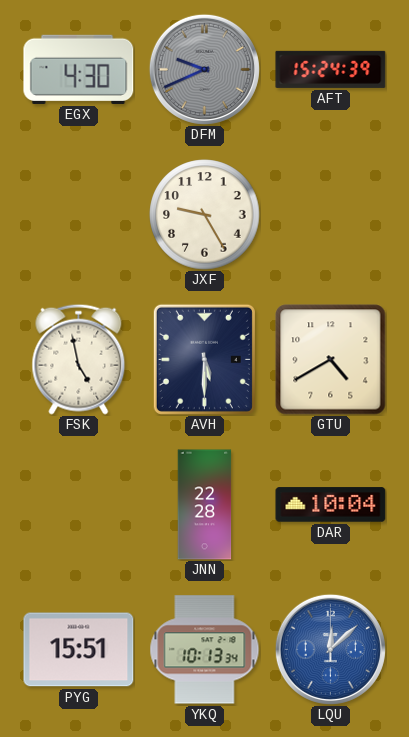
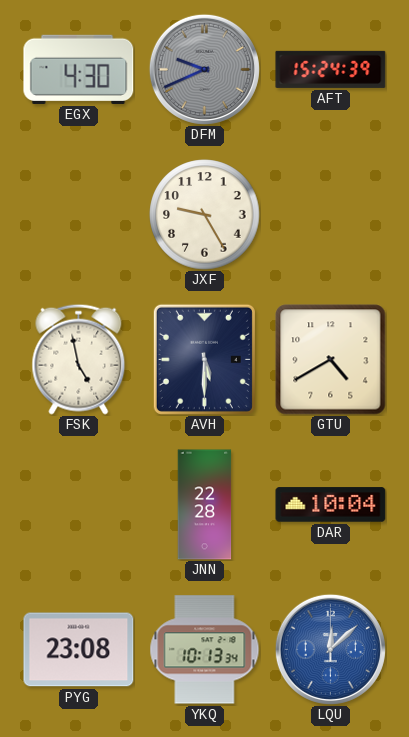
PYG: 15:51 -> 23:08
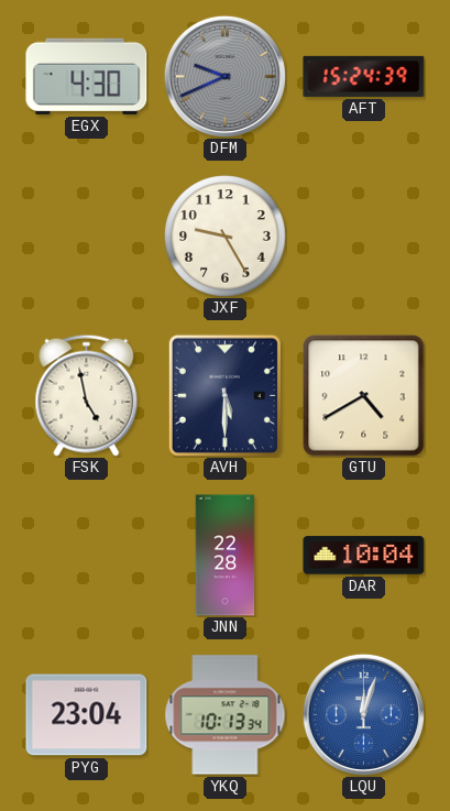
PYG: 23:08 -> 23:04
LQU: 12:08 -> 12:03
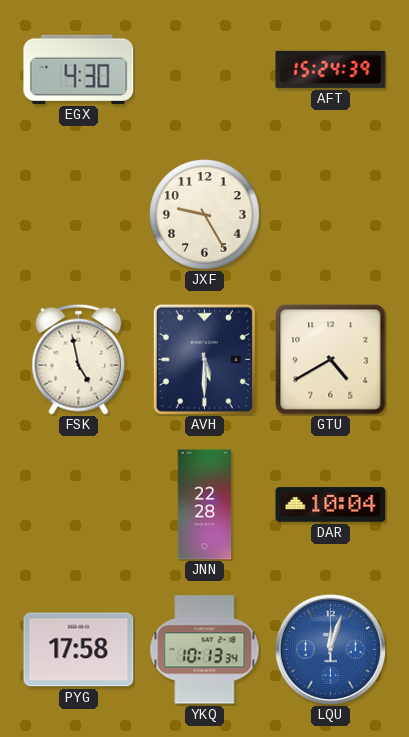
DFM: 9:41 -> none
PYG: 23:04 -> 17:58
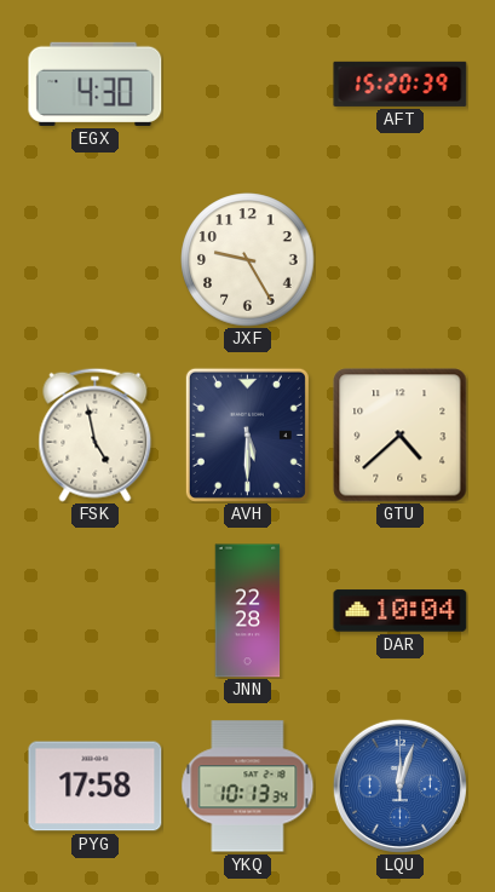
AFT: 15:24 -> 15:20
GTU: 4:40 -> 4:38
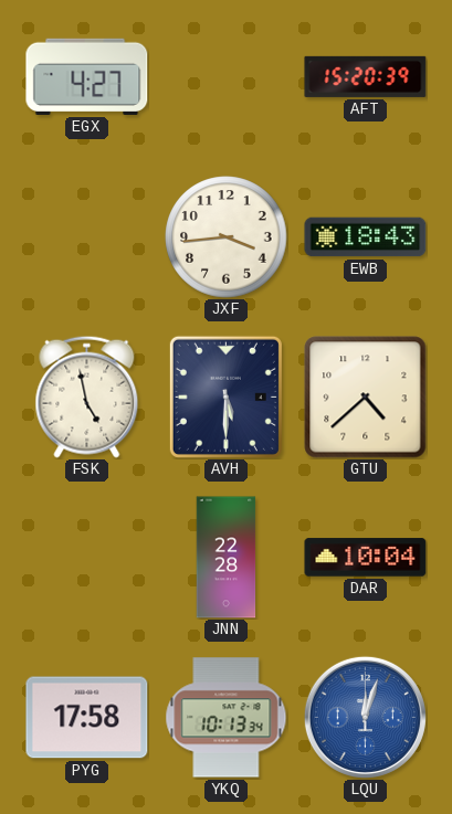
EGX: 4:30 -> 4:27
JXF: 9:25 -> 3:44
EWB: none -> 18:43
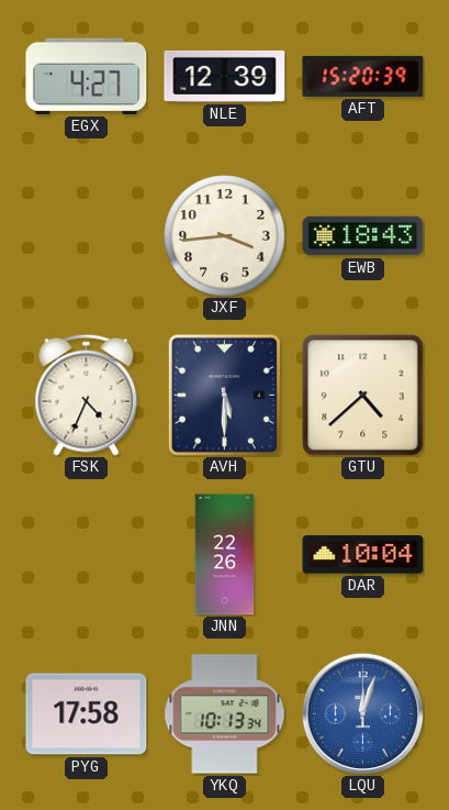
NLE: none -> 12:39
FSK: 4:58 -> 4:34
JNN: 22:28 -> 22:26
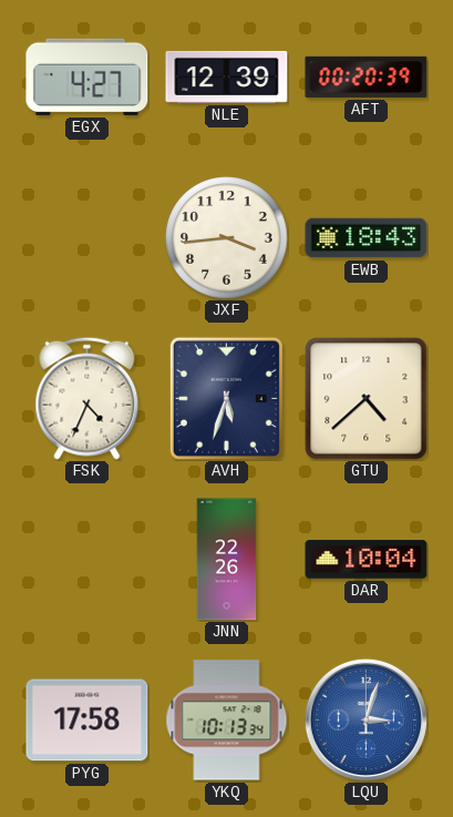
AFT: 15:20 -> 00:20
AVH: 5:30 -> 5:33
LQU: 12:03 -> 3:03
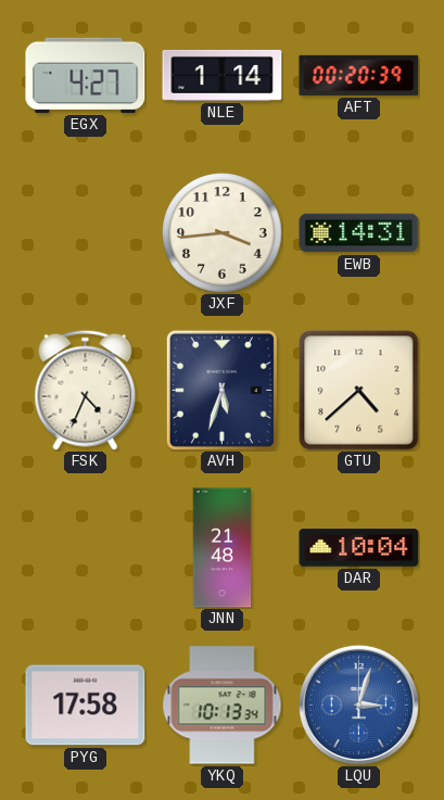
NLE: 12:39 -> 1:14
EWB: 18:43 -> 14:31
JNN: 22:26 -> 21:48
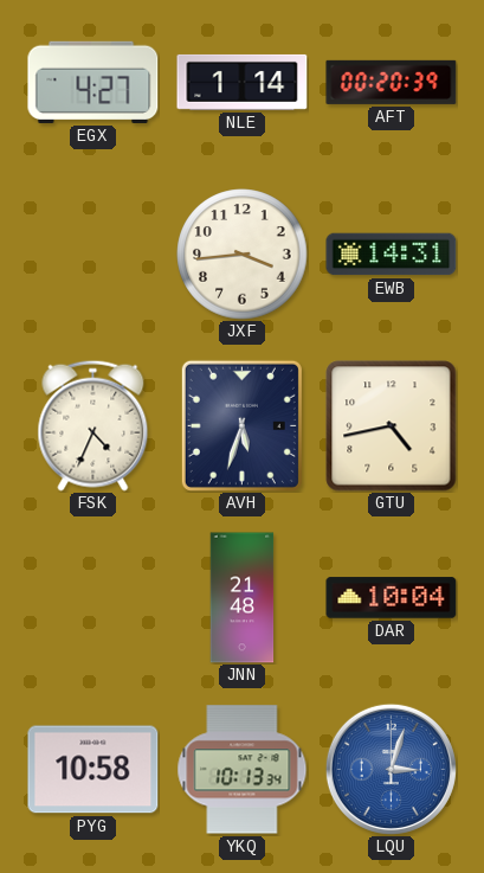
GTU: 4:38 -> 4:43
PYG: 17:58 -> 10:58
